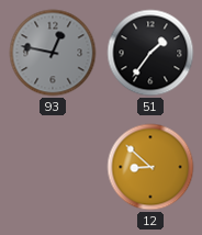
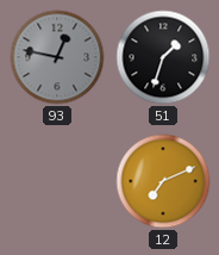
51: 1:36 -> 1:33
12: 8:52 -> 7:11
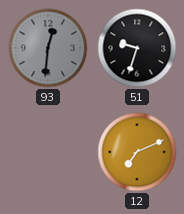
93: 12:47 -> 12:31
51: 1:33 -> 9:33
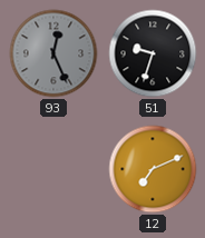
93: 12:31 -> 12:26
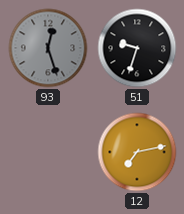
93: 12:26 -> 12:27
12: 7:11 -> 7:13
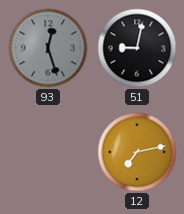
51: 9:33 -> 9:02
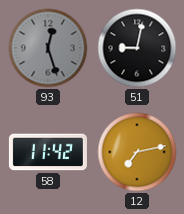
58: none -> 11:42
